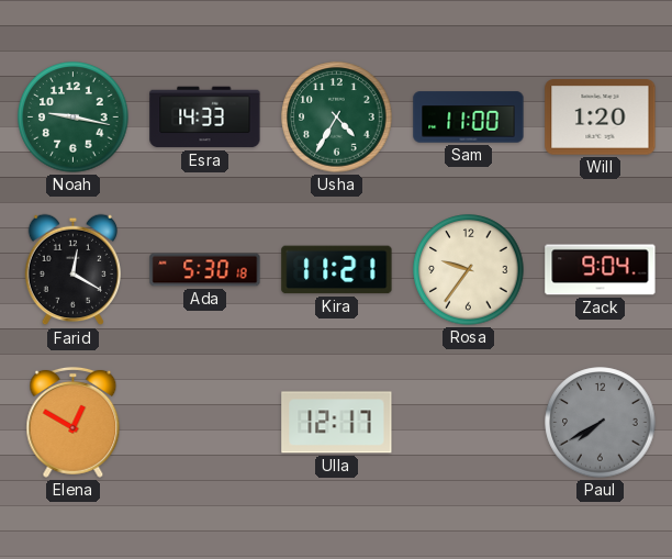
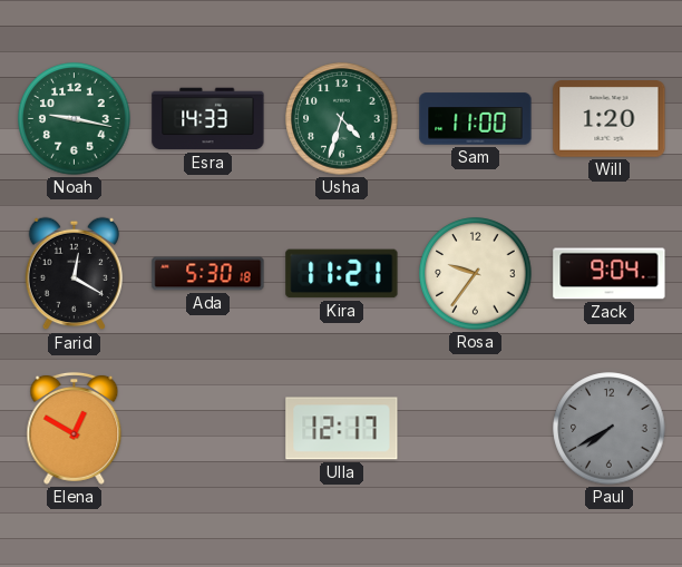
Usha: 4:35 -> 4:33
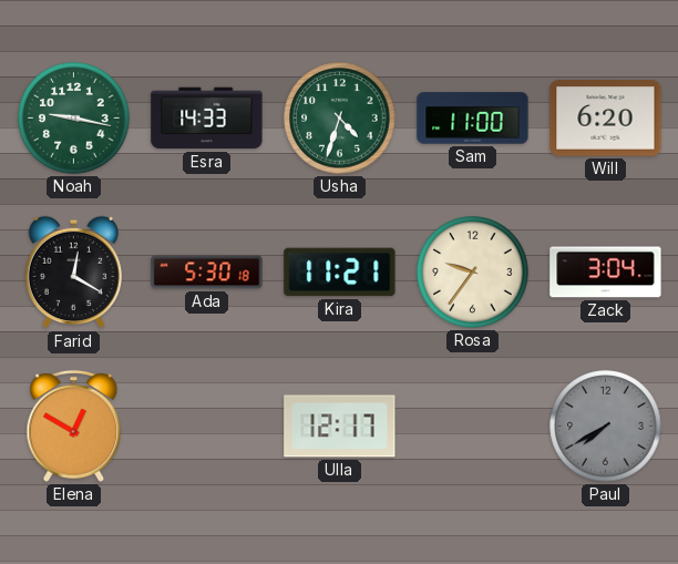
Will: 1:20 -> 6:20
Zack: 9:04 -> 3:04
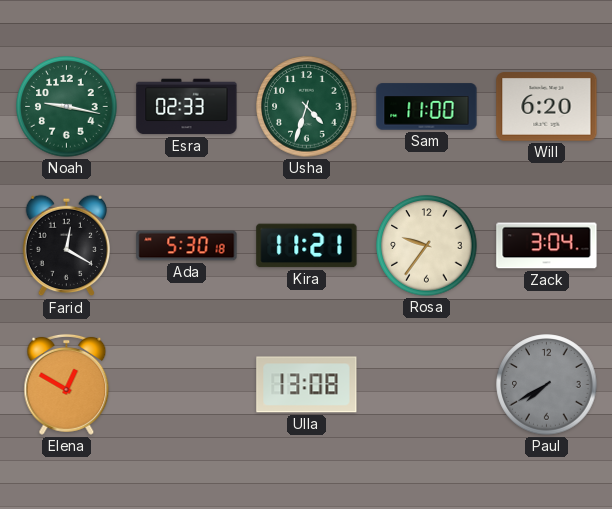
Esra: 14:33 -> 02:33
Ulla: 12:17 -> 13:08
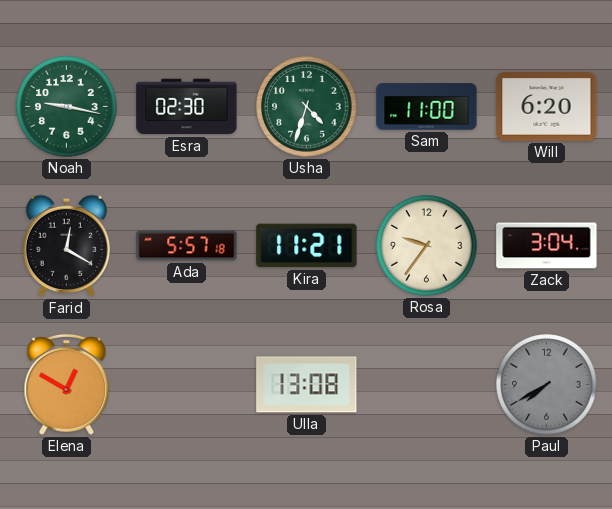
Esra: 02:33 -> 02:30
Ada: 5:30 -> 5:57
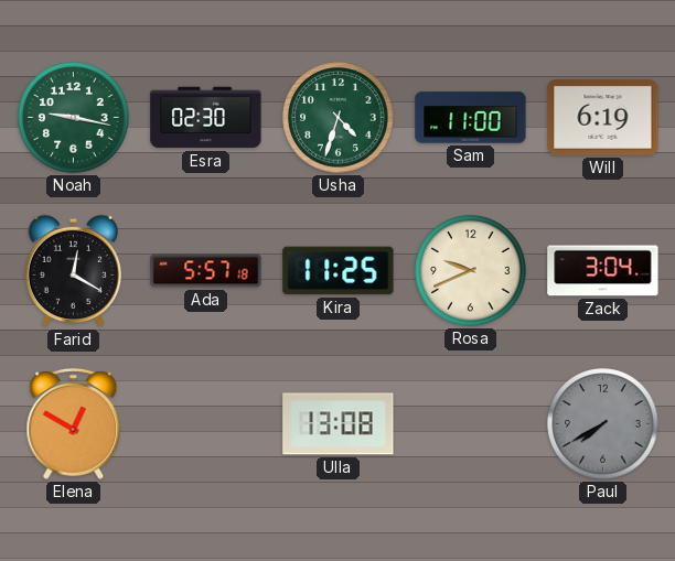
Will: 6:20 -> 6:19
Kira: 11:21 -> 11:25
Rosa: 9:36 -> 9:41
